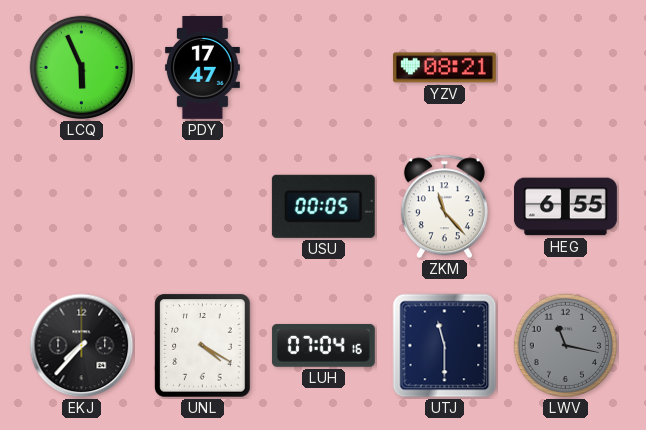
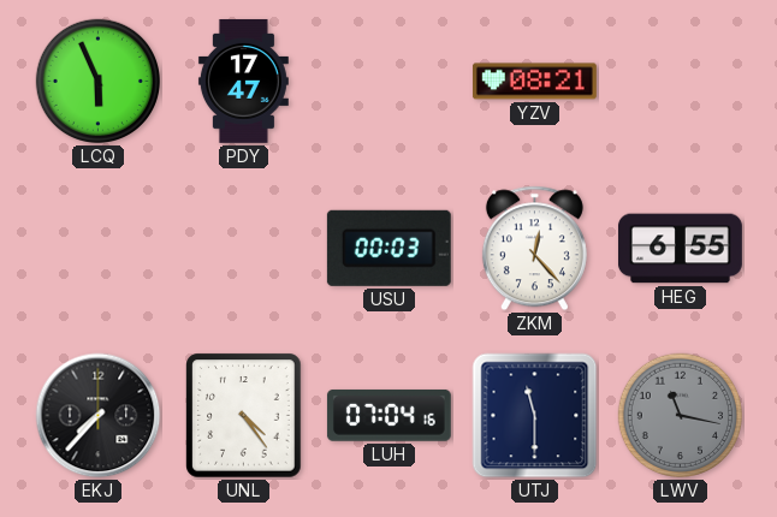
USU: 00:05 -> 00:03
ZKM: 11:23 -> 12:23
UNL: 4:20 -> 4:24
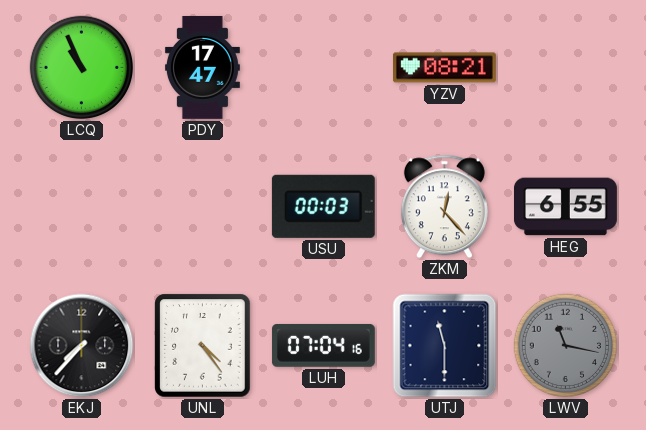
LCQ: 5:56 -> 10:56
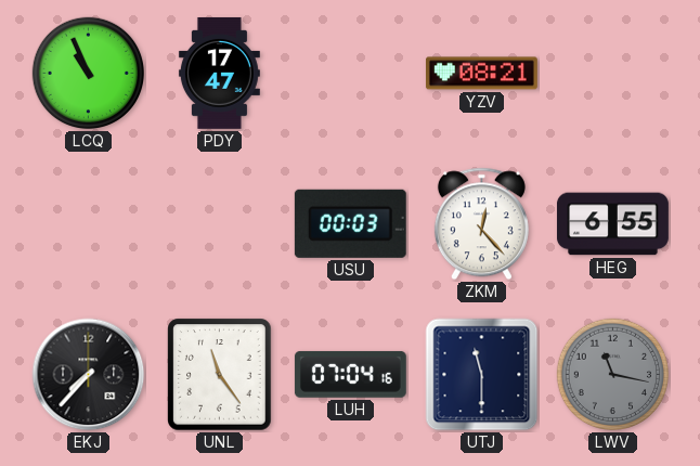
UNL: 4:24 -> 11:24
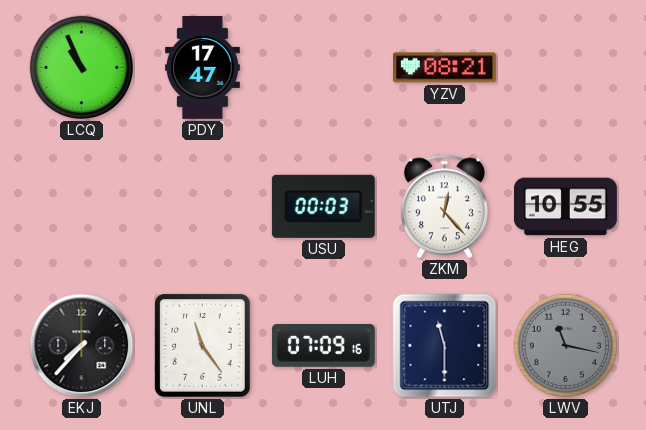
HEG: 6:55 -> 10:55
LUH: 07:04 -> 07:09
